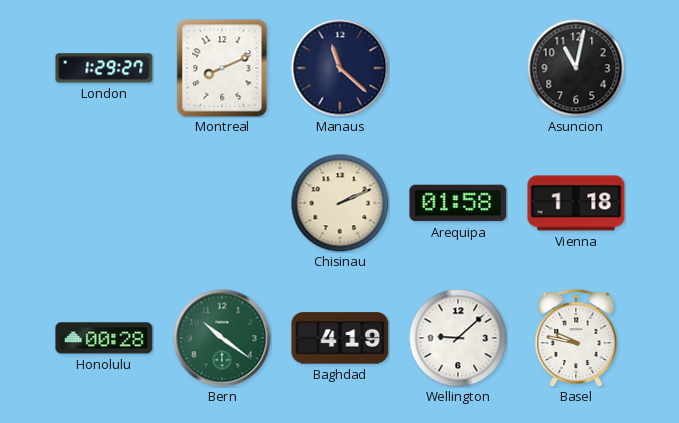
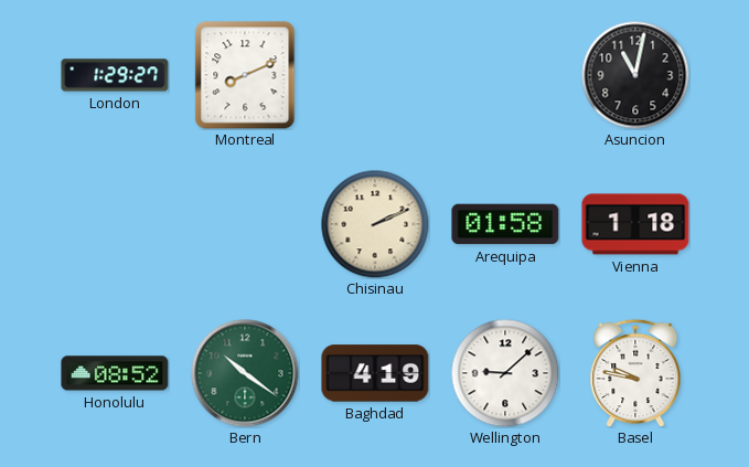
Manaus: 11:22 -> none
Honolulu: 00:28 -> 08:52
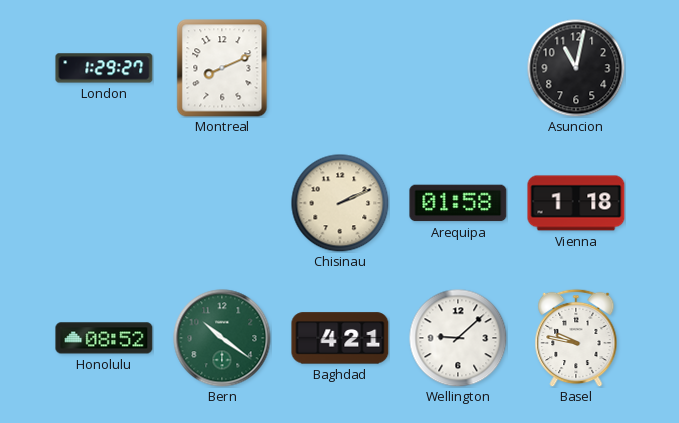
Baghdad: 4:19 -> 4:21
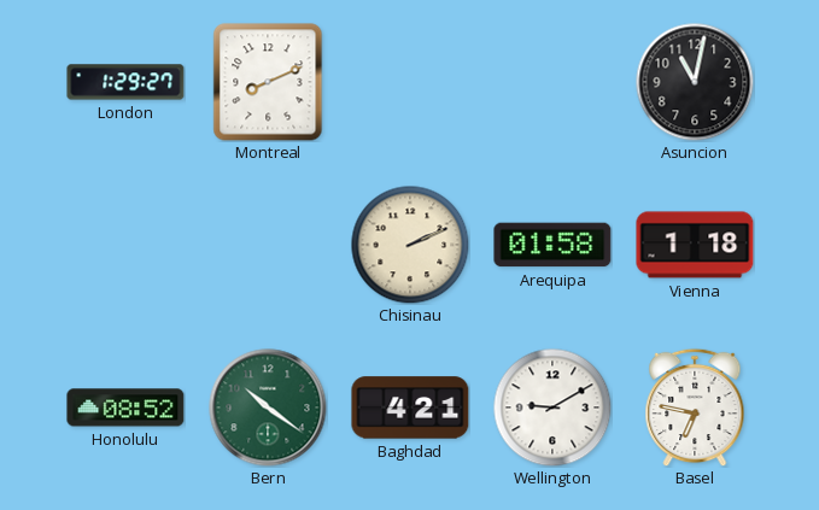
Wellington: 9:08 -> 9:10
Basel: 9:47 -> 6:47
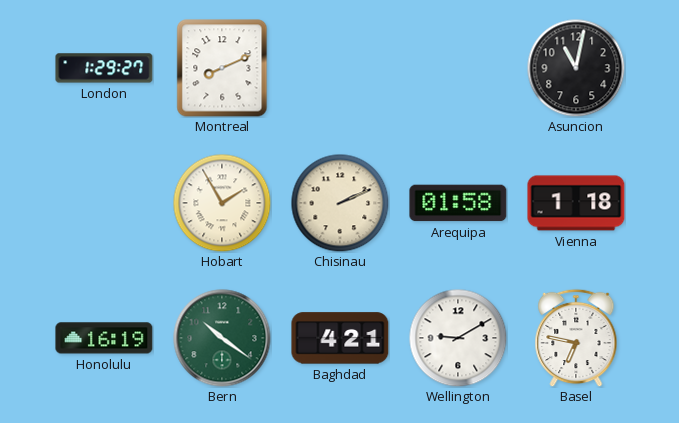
Hobart: none -> 1:55
Honolulu: 08:52 -> 16:19
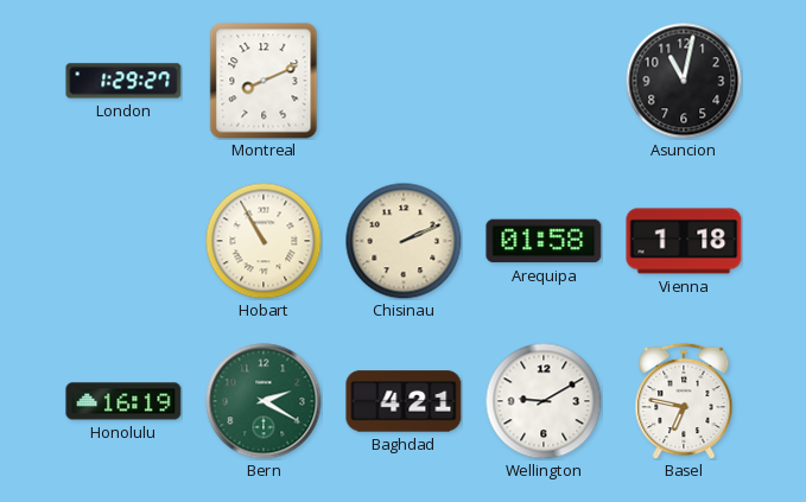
Hobart: 1:55 -> 10:55
Bern: 10:21 -> 2:20
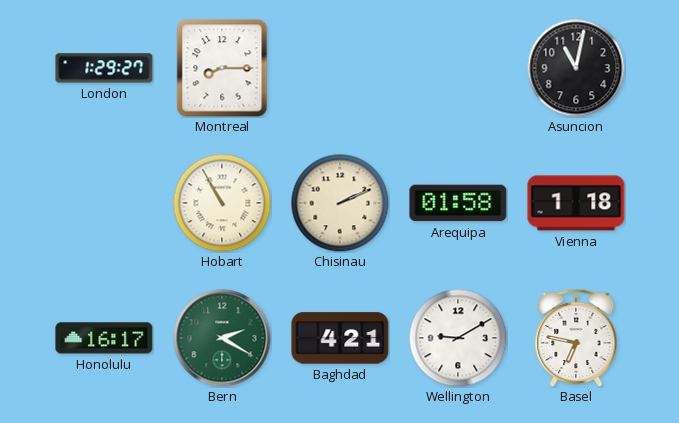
Montreal: 8:11 -> 8:15
Honolulu: 16:19 -> 16:17
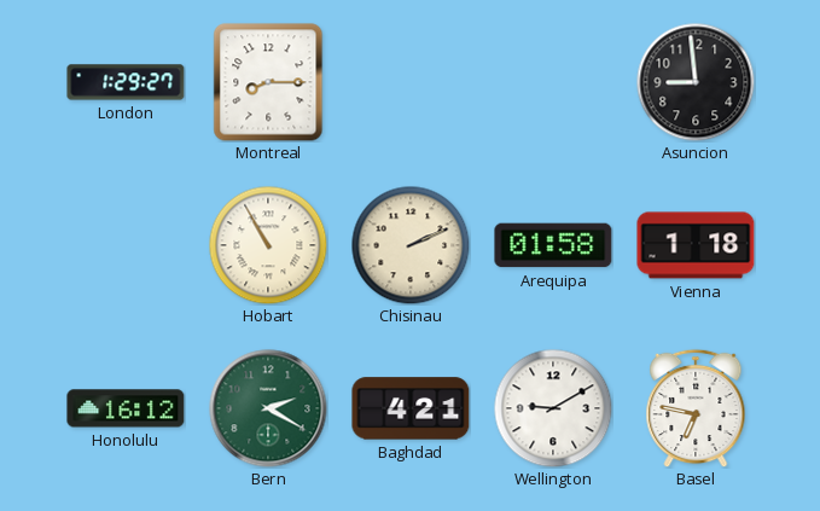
Asuncion: 11:02 -> 8:59
Honolulu: 16:17 -> 16:12
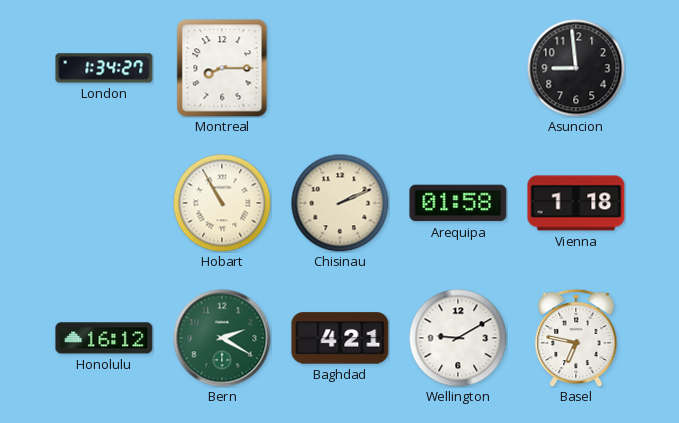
London: 1:29 -> 1:34
